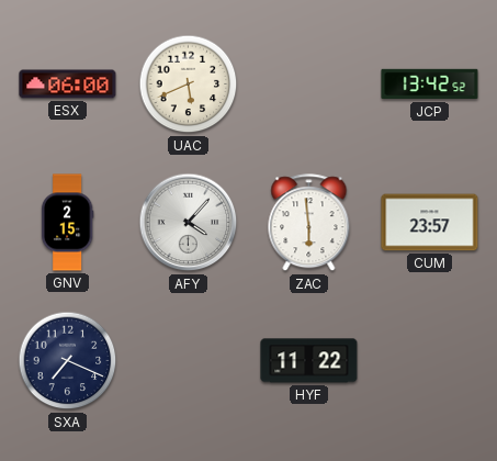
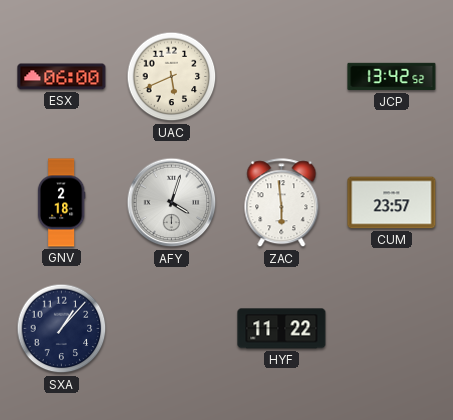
GNV: 2:15 -> 2:18
AFY: 4:07 -> 4:03
SXA: 7:19 -> 1:07
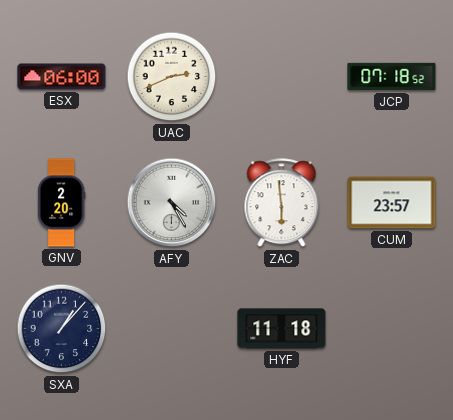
UAC: 5:41 -> 2:41
JCP: 13:42 -> 07:18
GNV: 2:18 -> 2:20
AFY: 4:03 -> 4:25
HYF: 11:22 -> 11:18
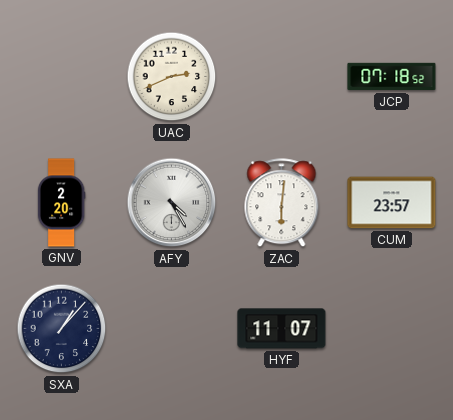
ESX: 06:00 -> none
ZAC: 5:59 -> 6:01
HYF: 11:18 -> 11:07
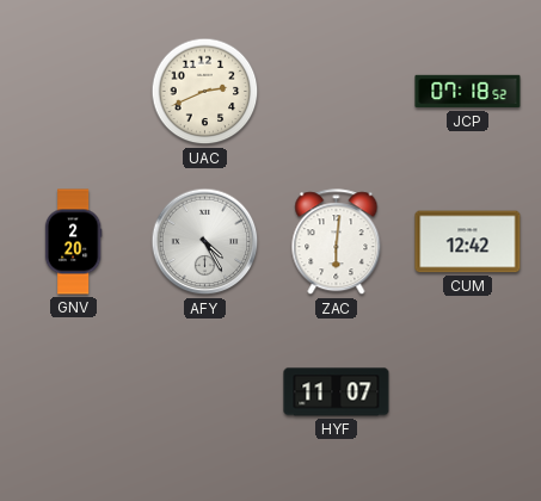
CUM: 23:57 -> 12:42
SXA: 1:07 -> none
